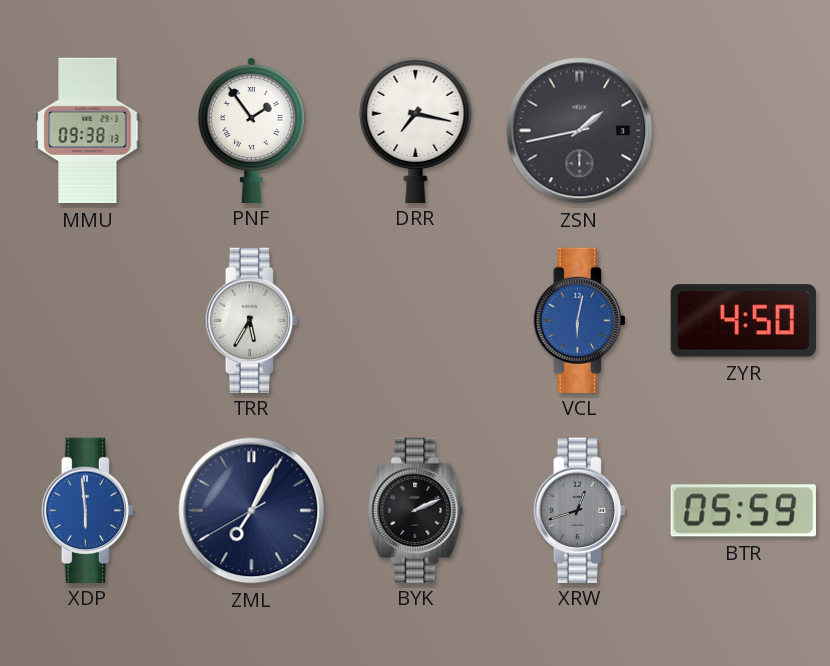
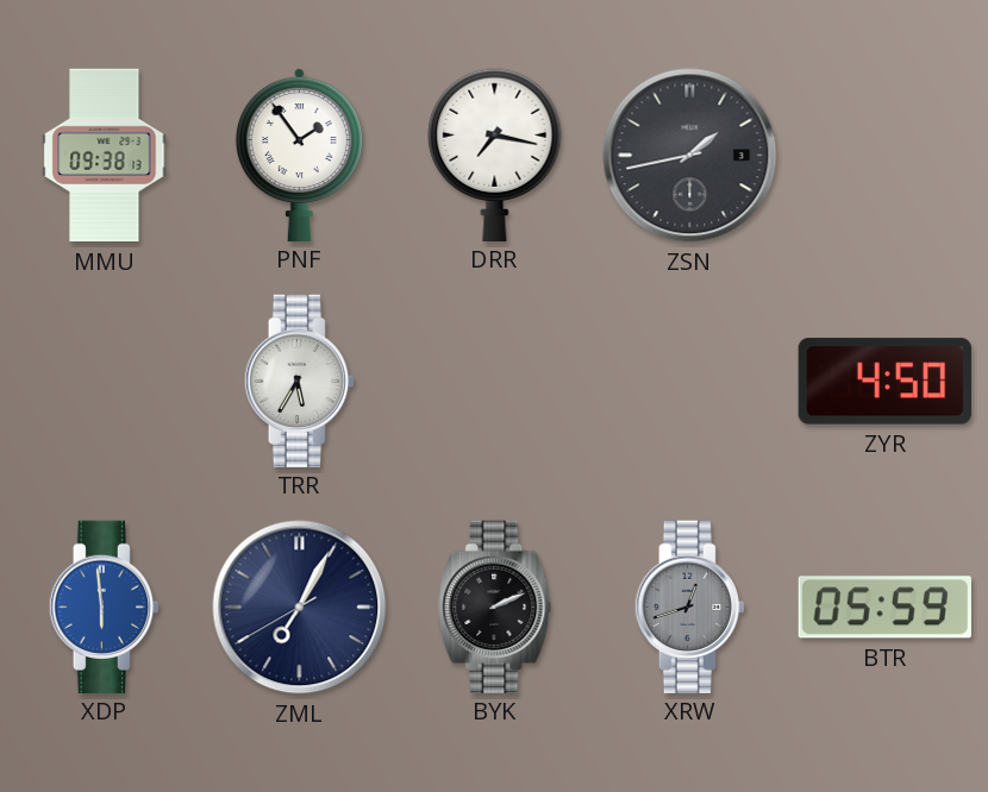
VCL: 6:02 -> none
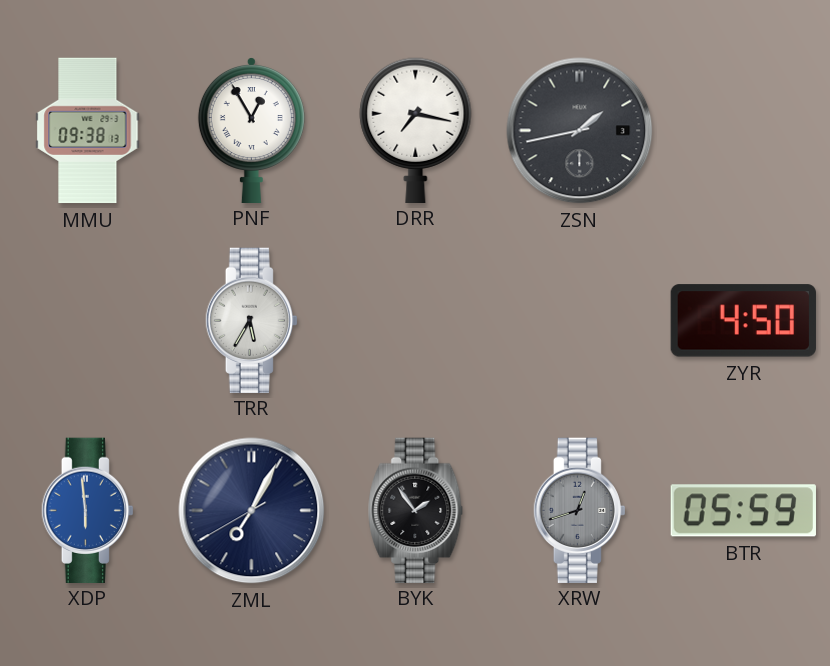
PNF: 1:54 -> 12:55
BYK: 2:11 -> 1:54
